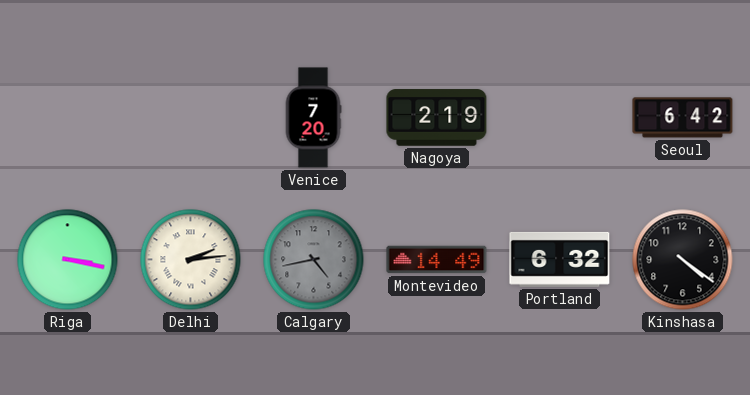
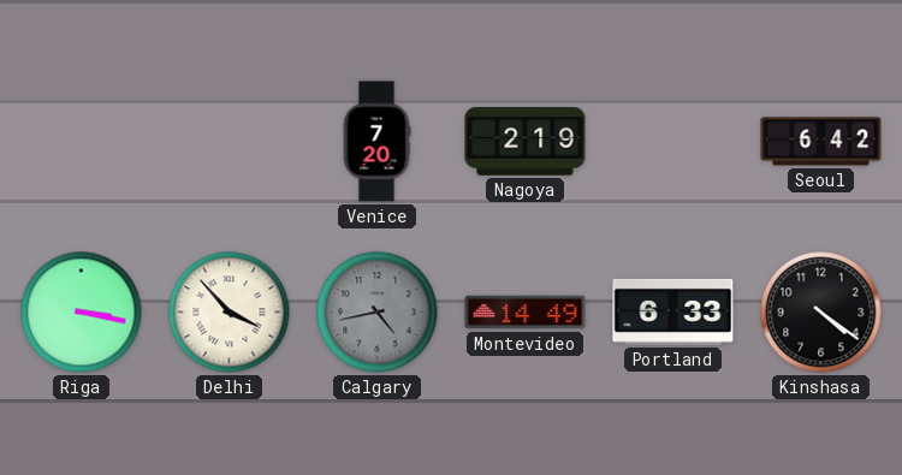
Delhi: 2:14 -> 3:53
Portland: 6:32 -> 6:33
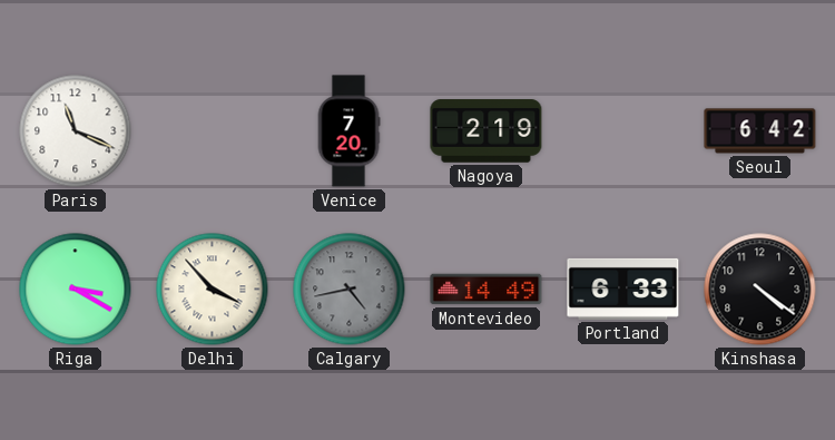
Paris: none -> 11:19
Riga: 3:17 -> 3:20
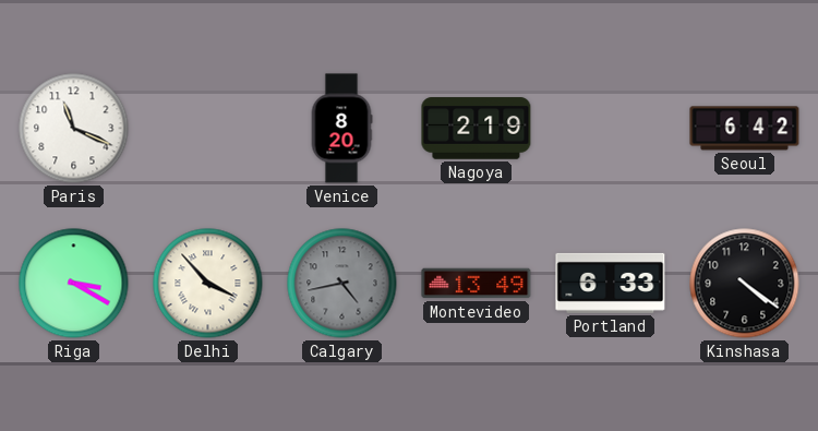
Venice: 7:20 -> 8:20
Montevideo: 14:49 -> 13:49
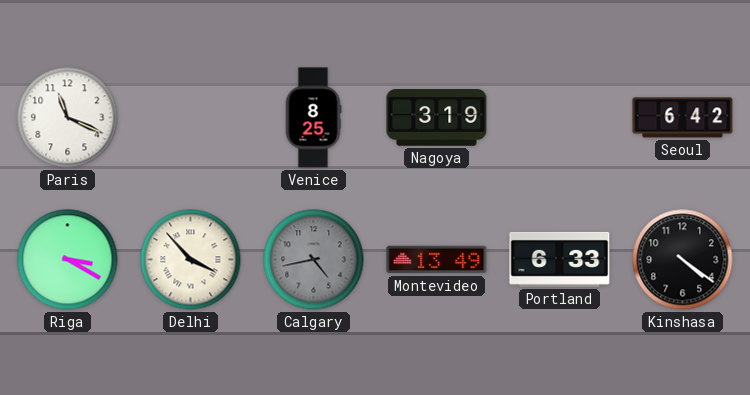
Venice: 8:20 -> 8:25
Nagoya: 2:19 -> 3:19
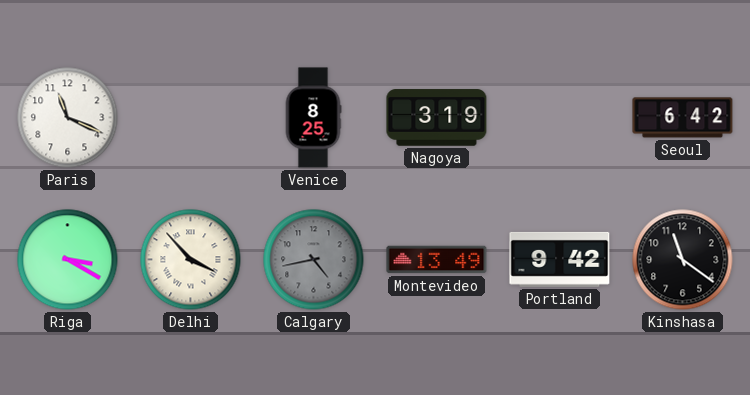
Portland: 6:33 -> 9:42
Kinshasa: 4:21 -> 11:21
